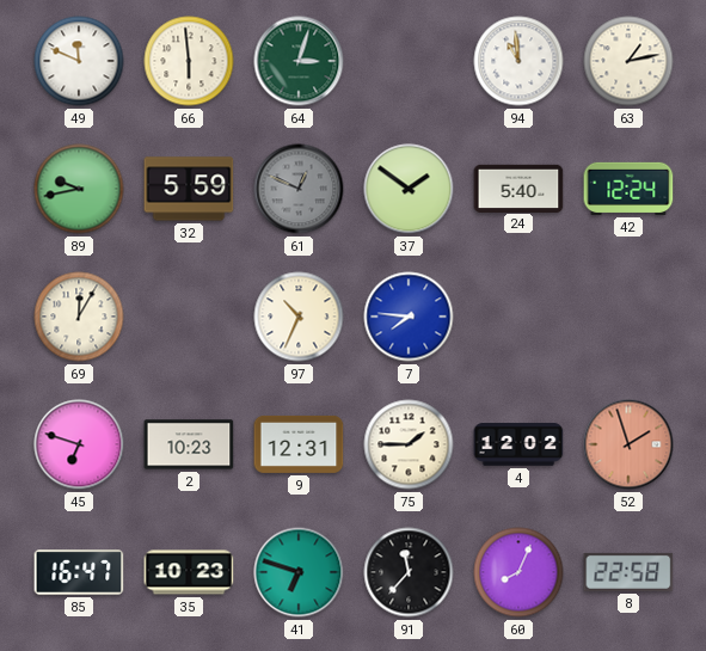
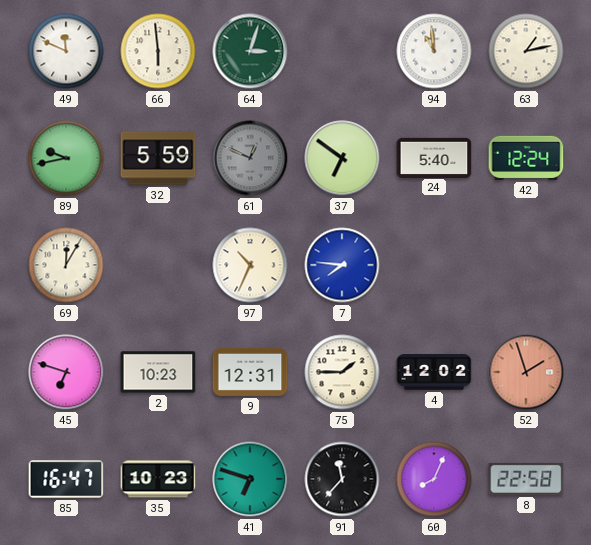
37: 1:51 -> 6:51
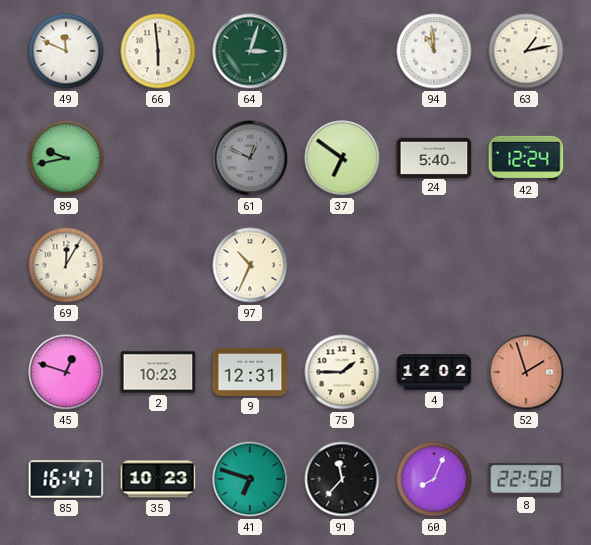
32: 5:59 -> none
7: 7:46 -> none
45: 6:48 -> 12:48
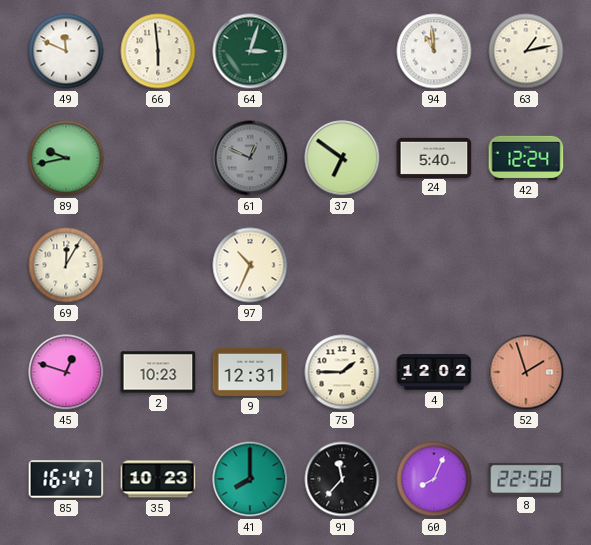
41: 6:48 -> 8:00
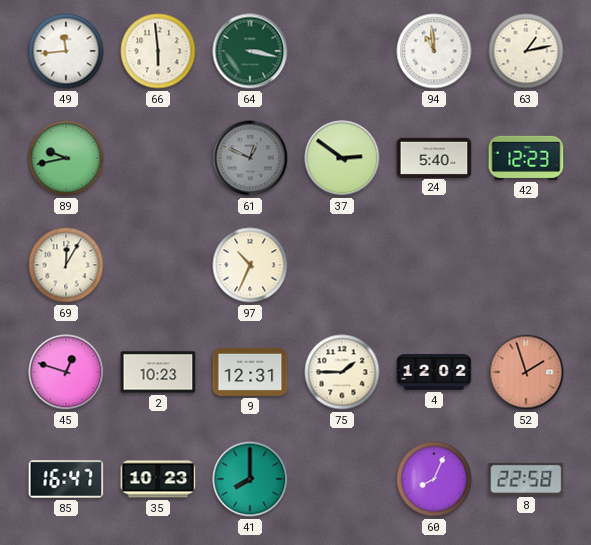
49: 11:49 -> 11:44
64: 3:03 -> 3:17
37: 6:51 -> 2:51
42: 12:24 -> 12:23
91: 11:37 -> none
